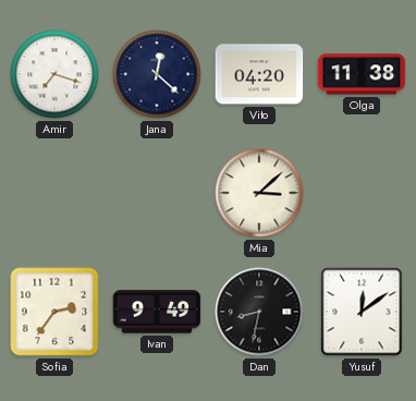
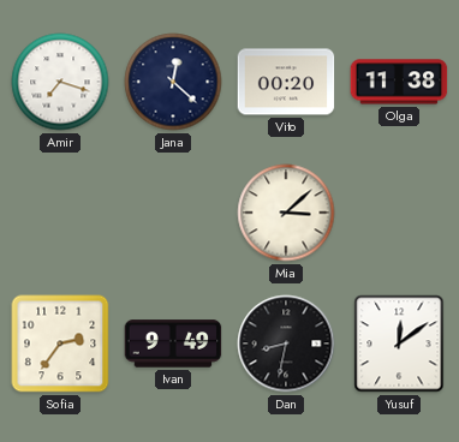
Vito: 04:20 -> 00:20
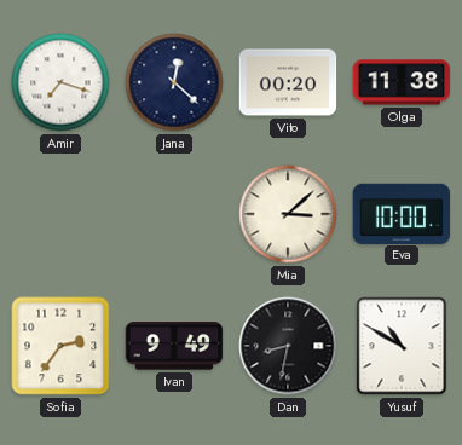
Eva: none -> 10:00
Yusuf: 12:09 -> 10:50
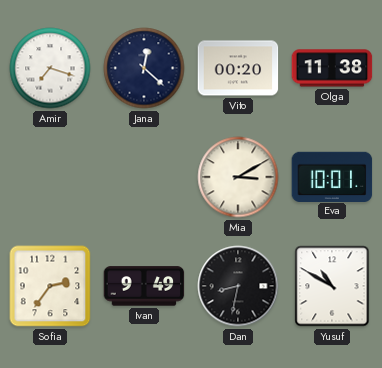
Mia: 3:08 -> 3:10
Eva: 10:00 -> 10:01
